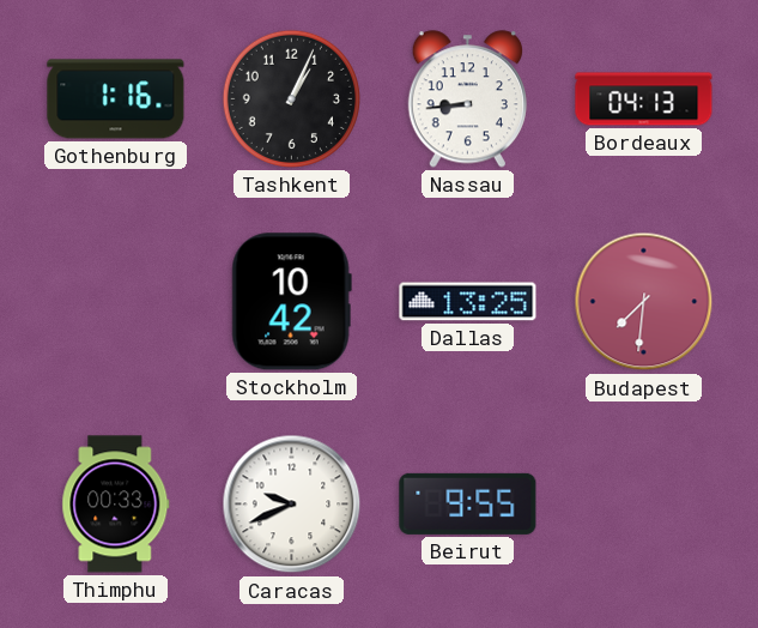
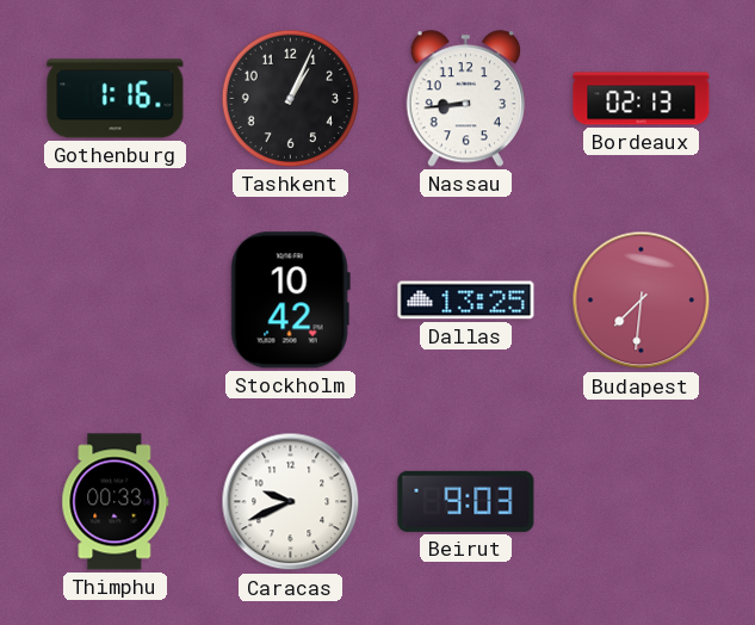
Bordeaux: 04:13 -> 02:13
Beirut: 9:55 -> 9:03
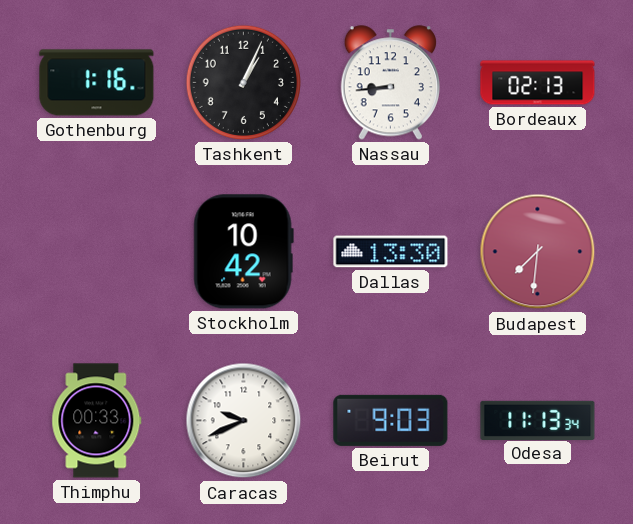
Dallas: 13:25 -> 13:30
Odesa: none -> 11:13
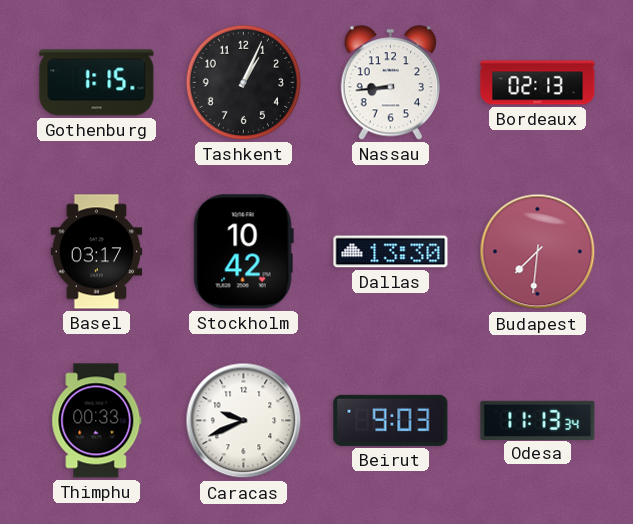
Gothenburg: 1:16 -> 1:15
Basel: none -> 03:17
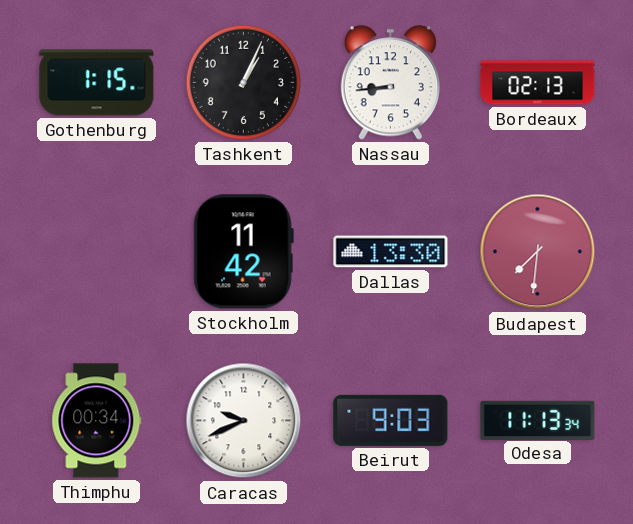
Basel: 03:17 -> none
Stockholm: 10:42 -> 11:42
Thimphu: 00:33 -> 00:34
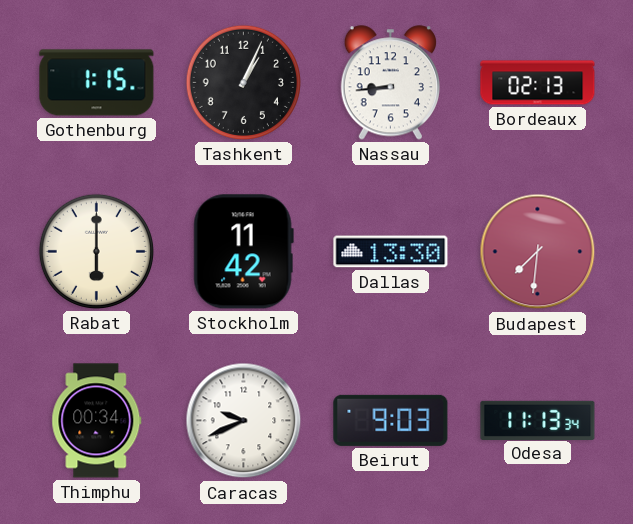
Rabat: none -> 6:00
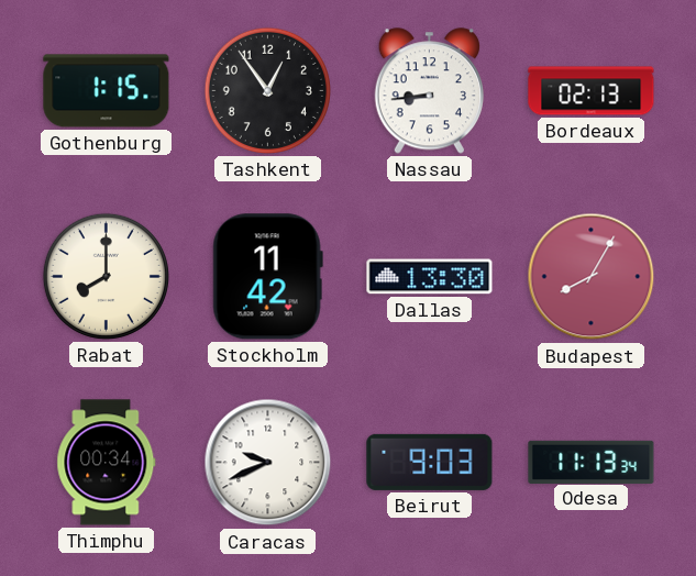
Tashkent: 1:04 -> 12:54
Rabat: 6:00 -> 8:00
Budapest: 7:31 -> 8:05
